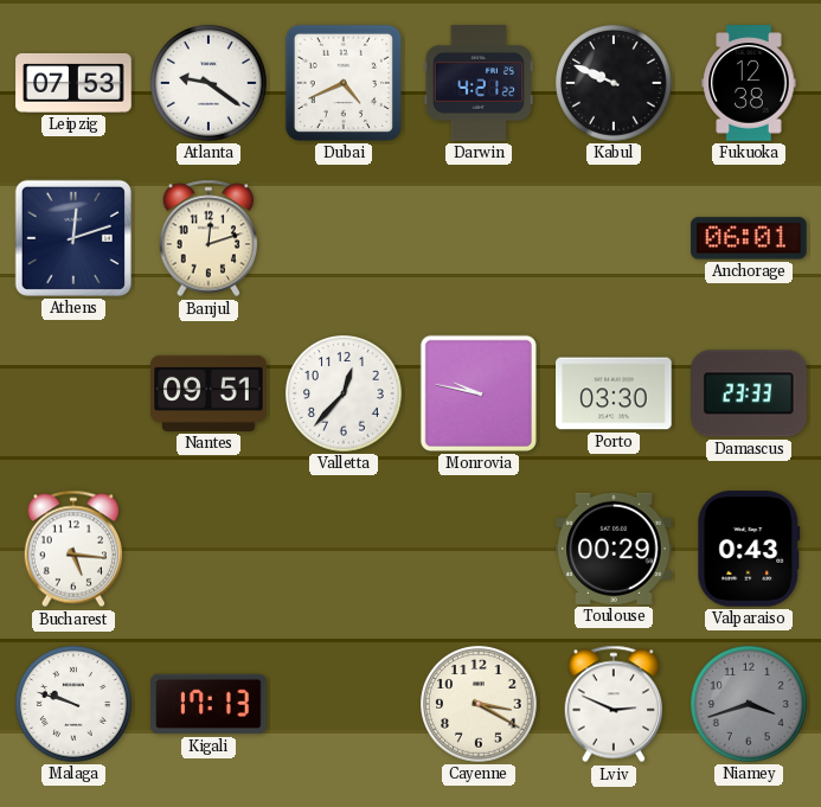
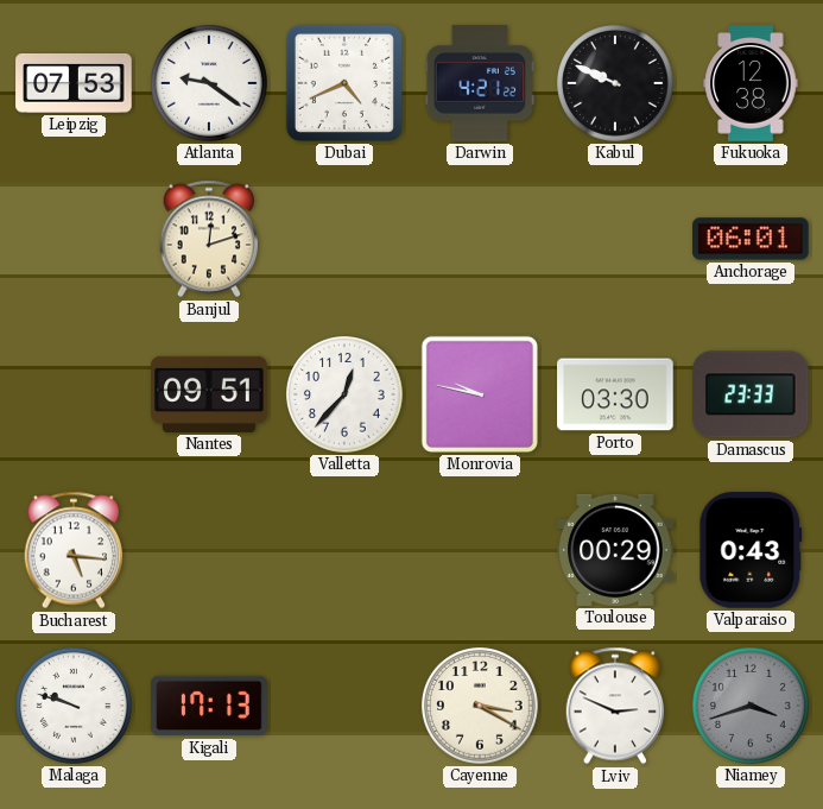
Athens: 12:12 -> none
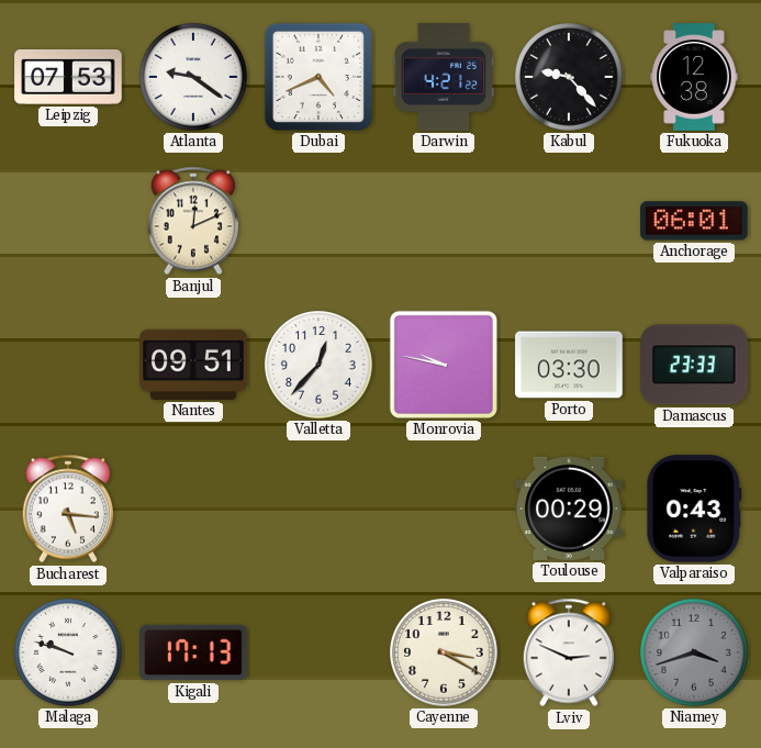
Kabul: 9:49 -> 9:23
Banjul: 12:12 -> 12:11
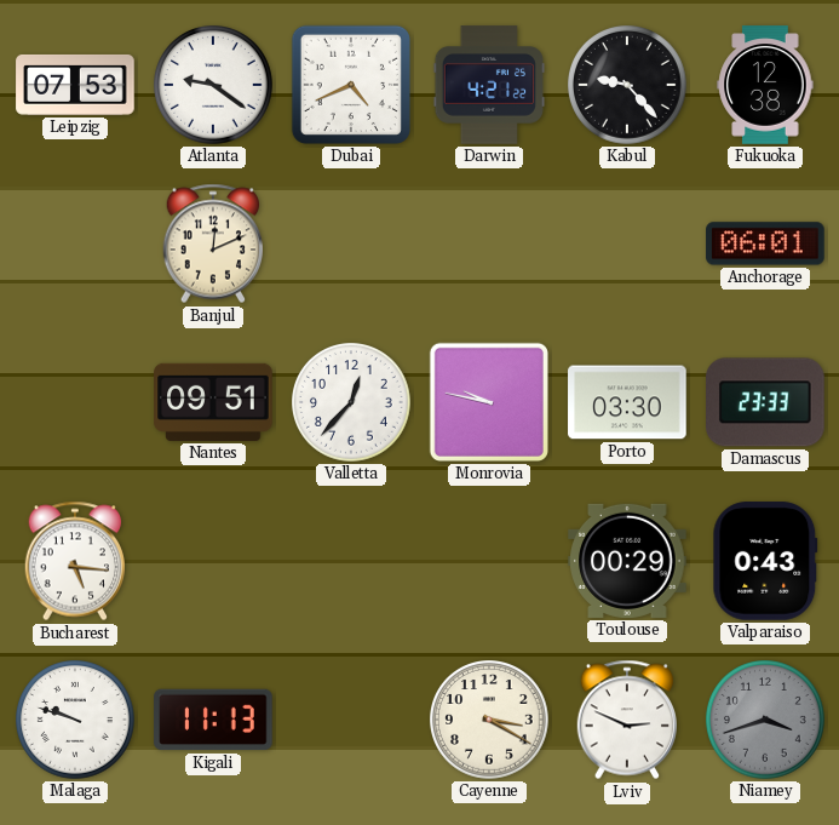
Kigali: 17:13 -> 11:13
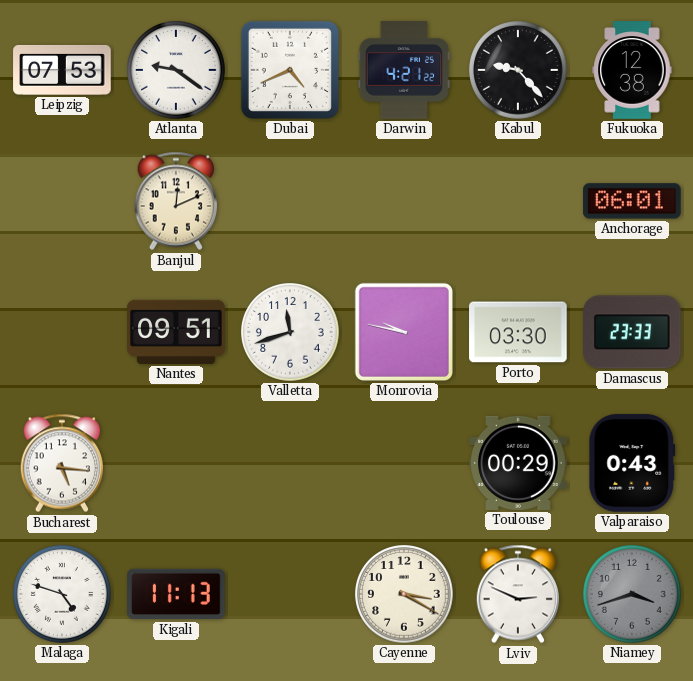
Valletta: 12:37 -> 11:42
Malaga: 9:48 -> 4:48
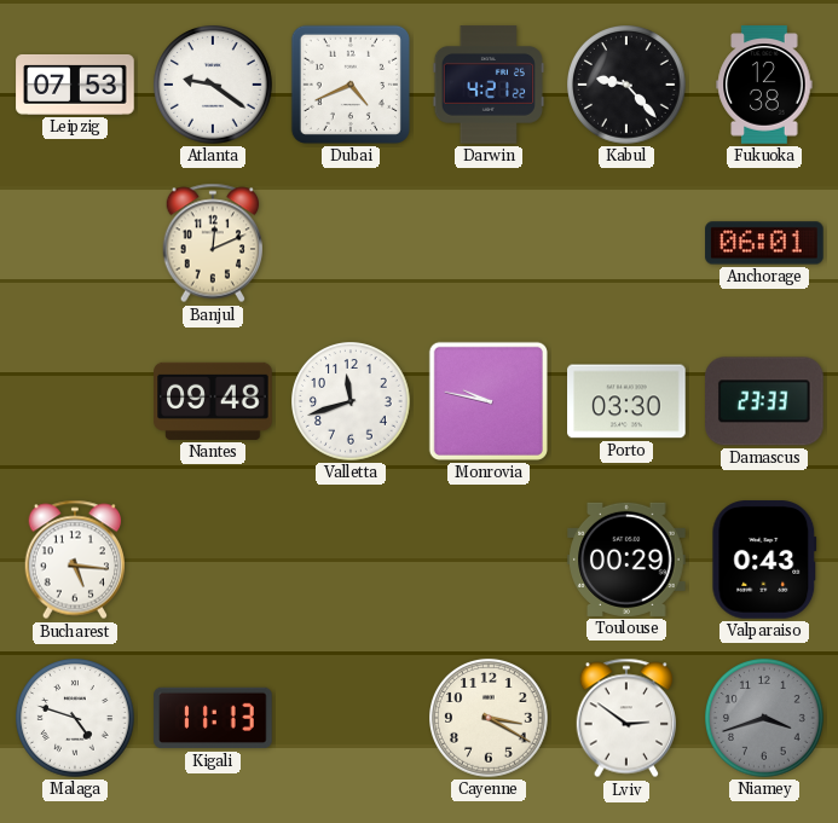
Nantes: 09:51 -> 09:48
Lviv: 2:49 -> 2:51
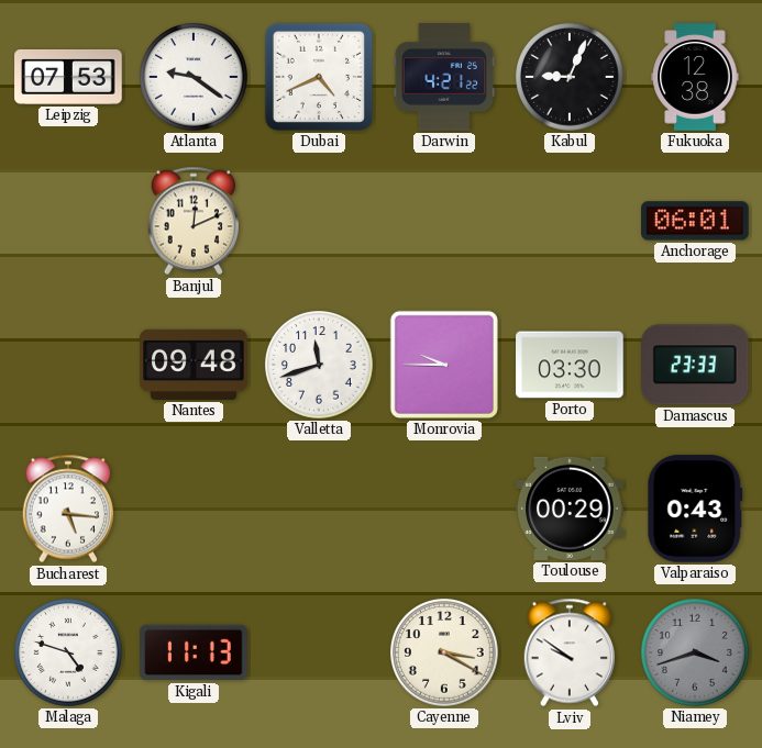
Kabul: 9:23 -> 9:04
Monrovia: 9:47 -> 9:45
Lviv: 2:51 -> 9:51
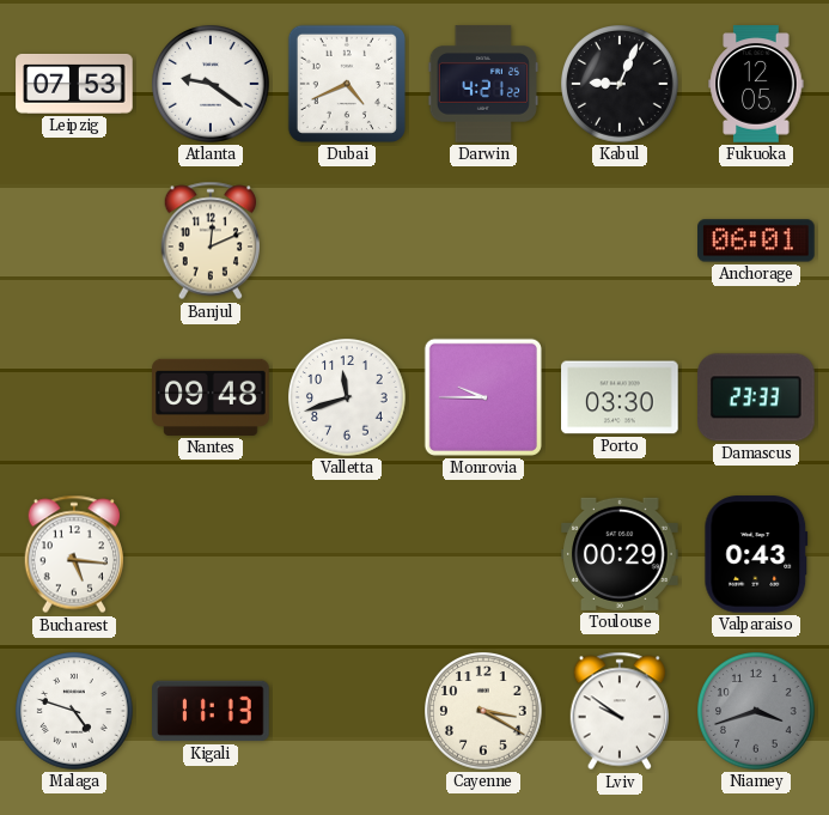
Fukuoka: 12:38 -> 12:05
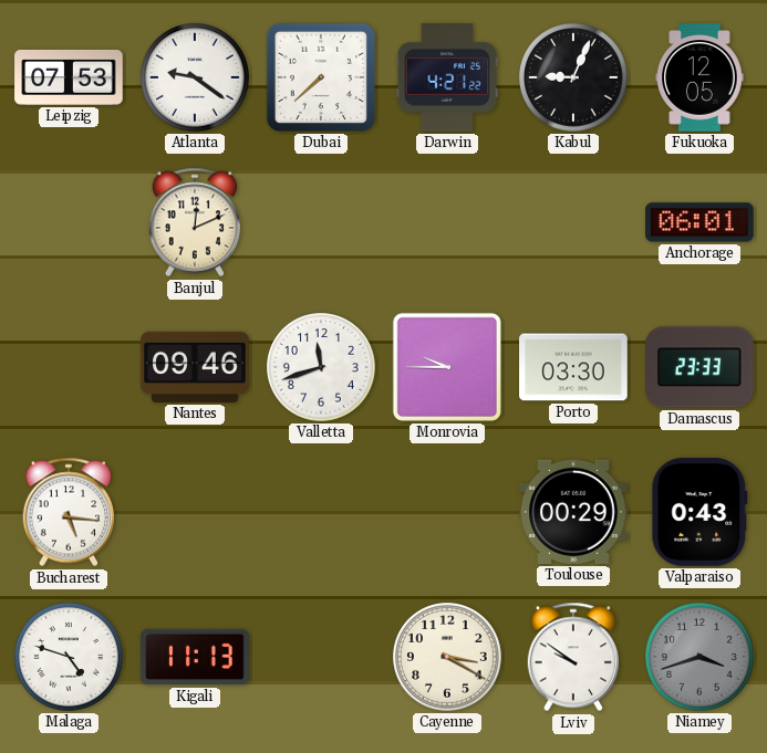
Dubai: 4:41 -> 7:38
Nantes: 09:48 -> 09:46
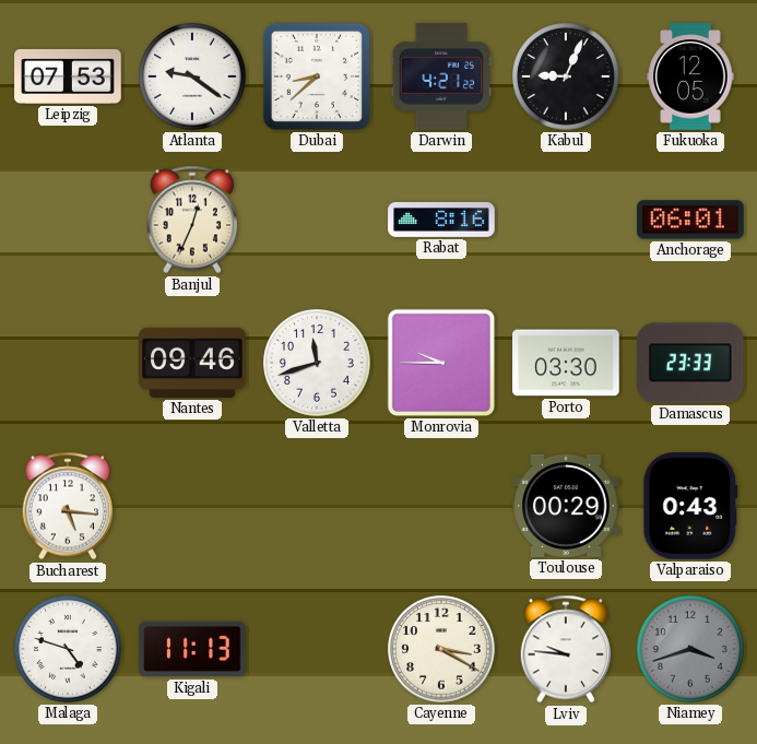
Dubai: 7:38 -> 8:38
Banjul: 12:11 -> 12:34
Rabat: none -> 8:16
Lviv: 9:51 -> 9:46
